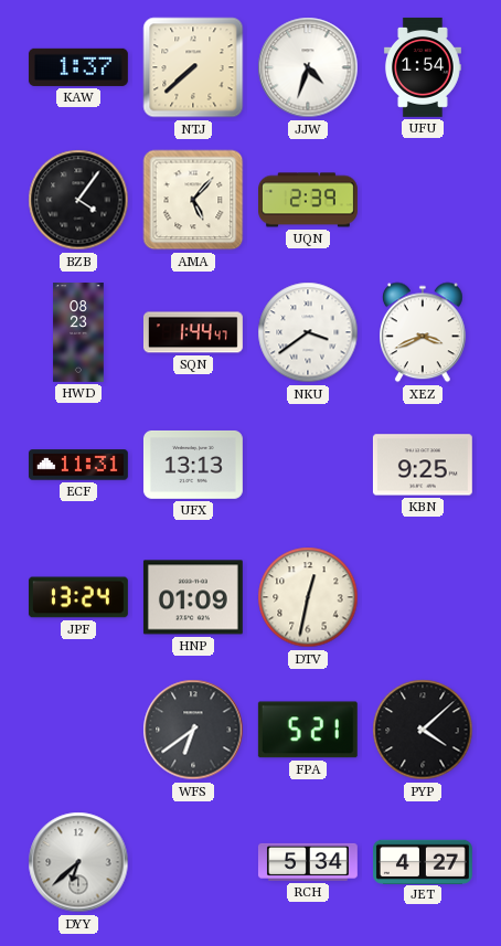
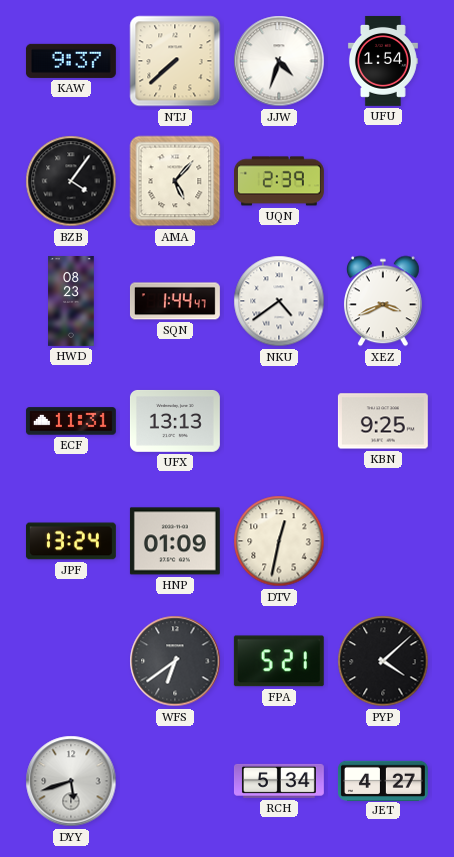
KAW: 1:37 -> 9:37
NKU: 3:39 -> 4:39
DYY: 6:38 -> 5:42
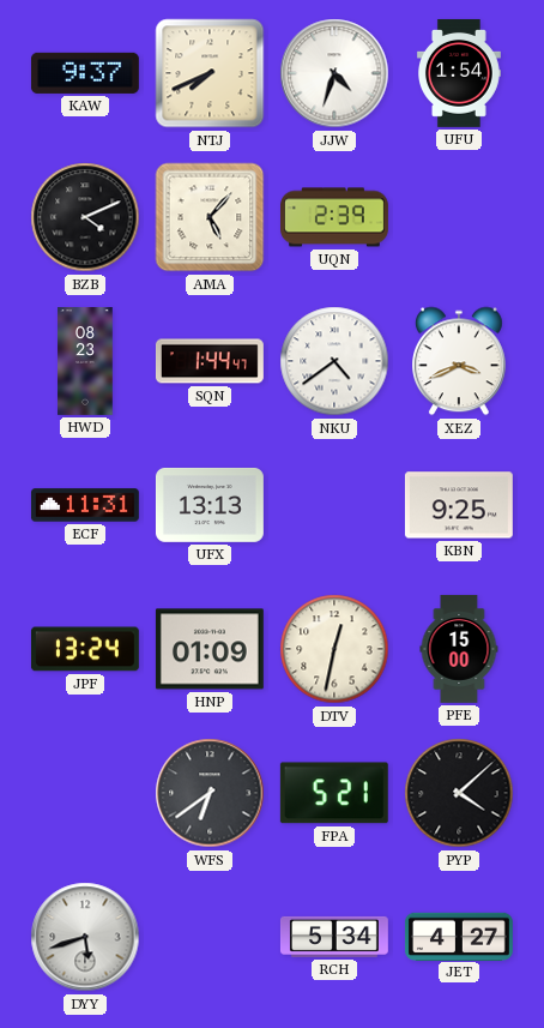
NTJ: 7:38 -> 7:41
BZB: 4:06 -> 4:11
PFE: none -> 15:00
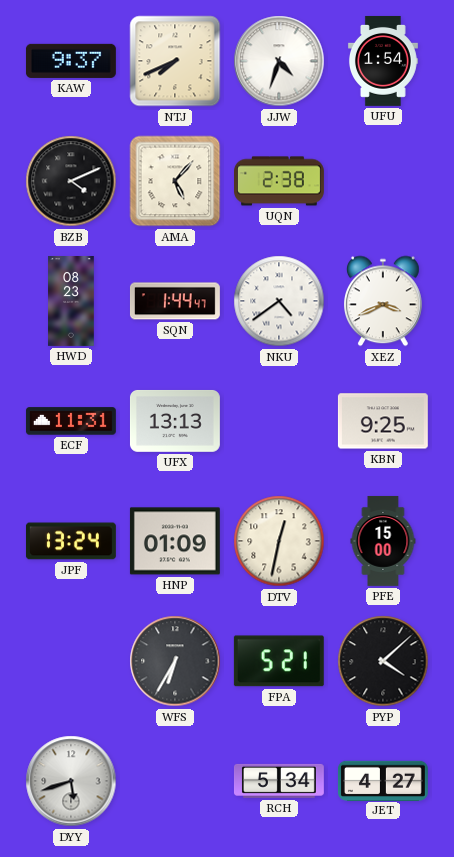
UQN: 2:39 -> 2:38
WFS: 6:39 -> 6:35
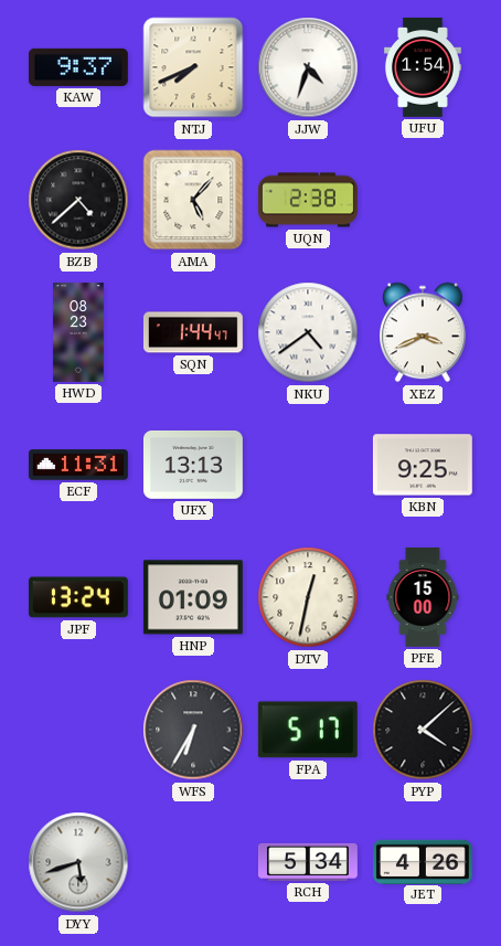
BZB: 4:11 -> 4:38
FPA: 5:21 -> 5:17
JET: 4:27 -> 4:26
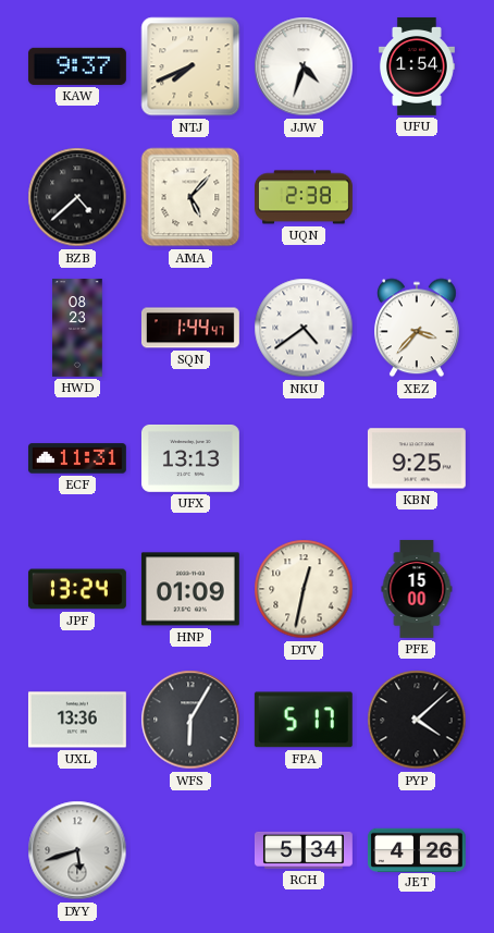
XEZ: 3:41 -> 3:37
UXL: none -> 13:36
WFS: 6:35 -> 6:05
